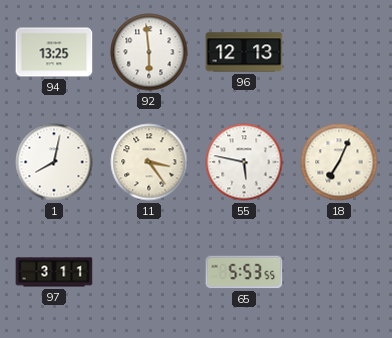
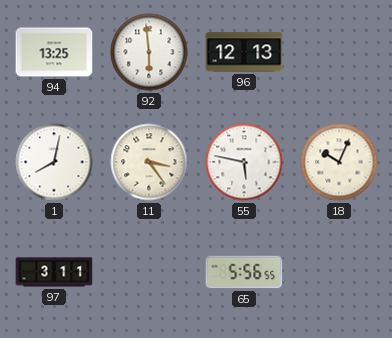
18: 7:04 -> 10:04
65: 5:53 -> 5:56
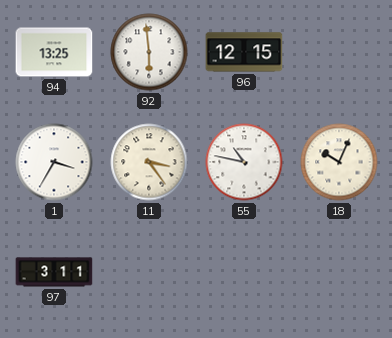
96: 12:13 -> 12:15
1: 8:02 -> 3:35
55: 5:47 -> 10:47
65: 5:56 -> none
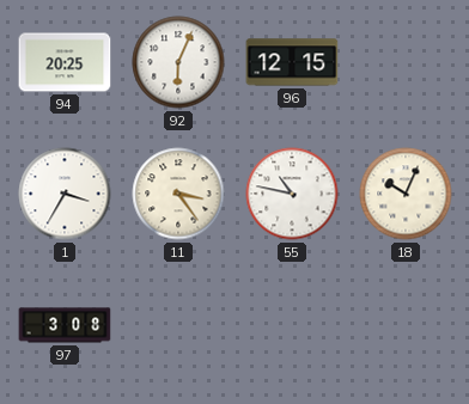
94: 13:25 -> 20:25
92: 5:59 -> 6:04
97: 3:11 -> 3:08
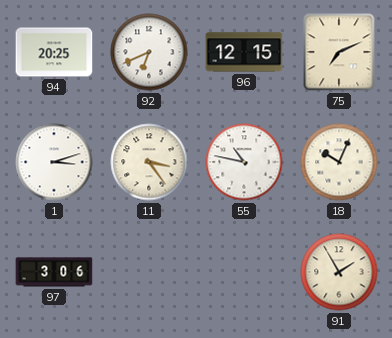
92: 6:04 -> 6:41
75: none -> 7:11
1: 3:35 -> 3:12
97: 3:08 -> 3:06
91: none -> 1:55
